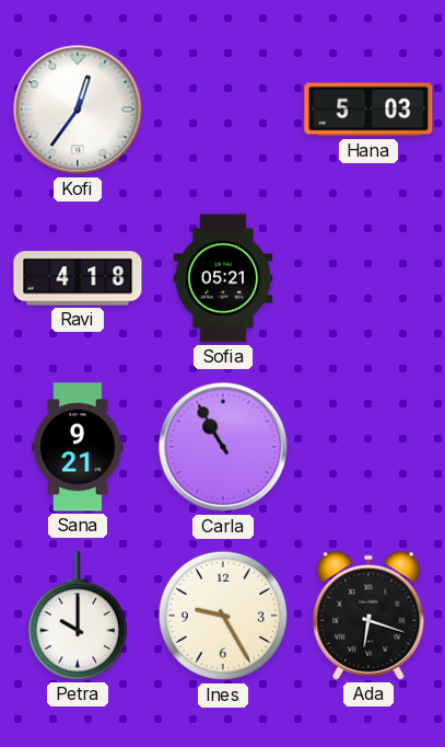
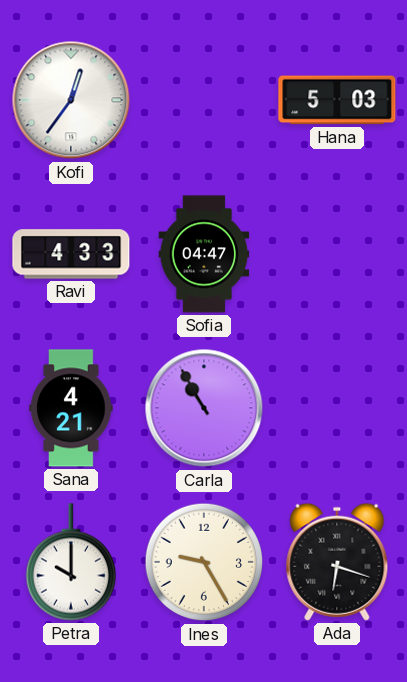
Ravi: 4:18 -> 4:33
Sofia: 05:21 -> 04:47
Sana: 9:21 -> 4:21
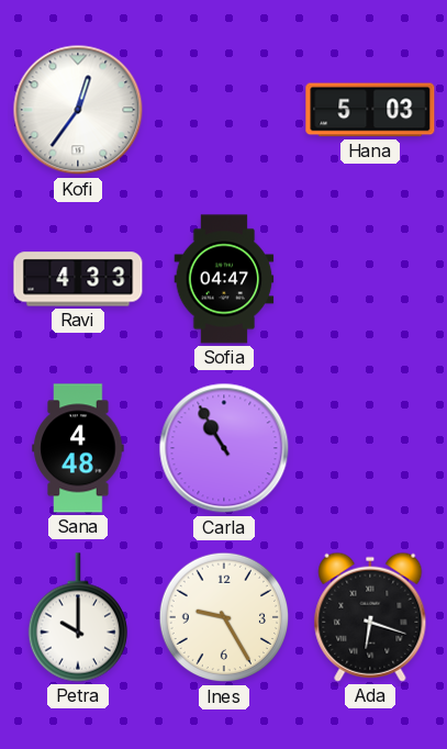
Sana: 4:21 -> 4:48
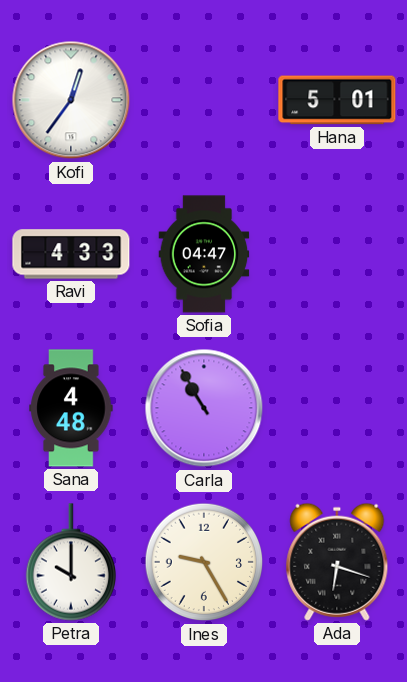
Hana: 5:03 -> 5:01
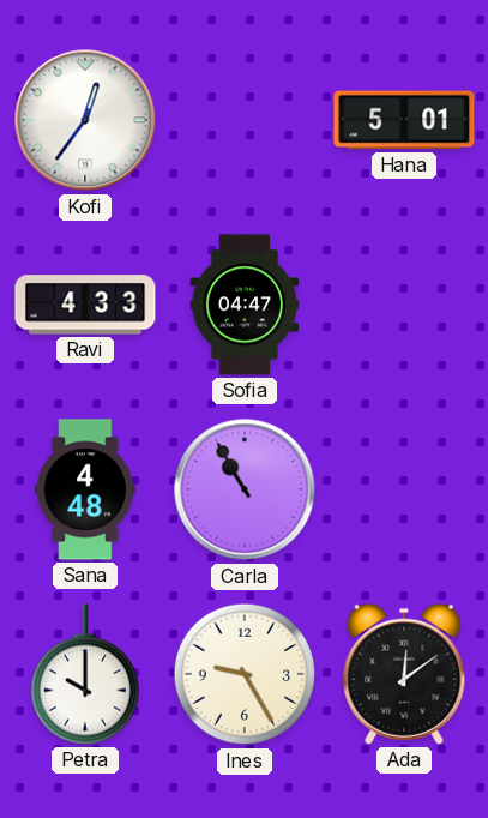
Ada: 6:18 -> 12:09
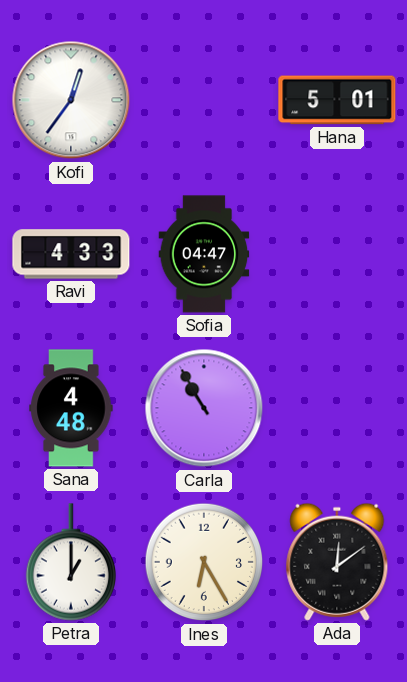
Petra: 10:00 -> 1:00
Ines: 9:25 -> 6:25
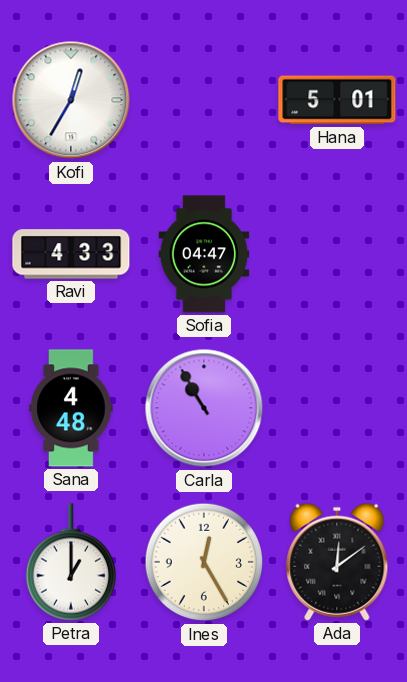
Kofi: 12:36 -> 12:35
Ines: 6:25 -> 12:25
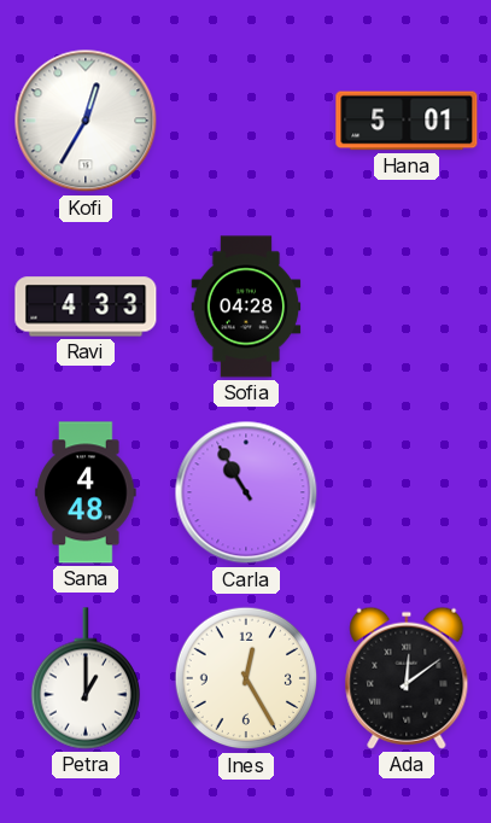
Sofia: 04:47 -> 04:28
